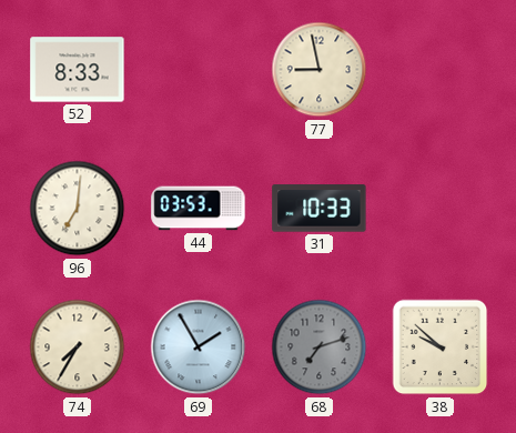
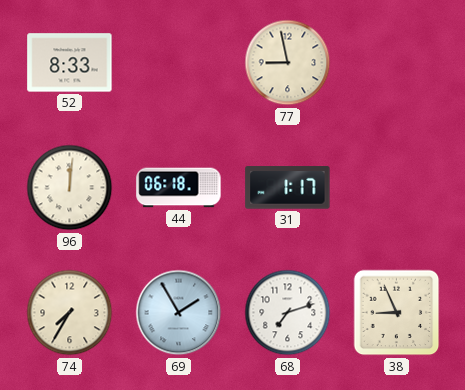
96: 7:01 -> 12:01
44: 03:53 -> 06:18
31: 10:33 -> 1:17
68 dial: grey -> white
38: 9:52 -> 8:56
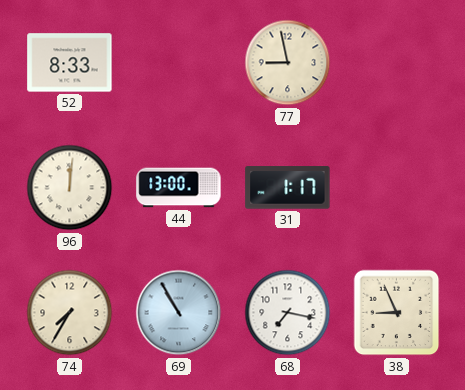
44: 06:18 -> 13:00
69: 1:55 -> 10:55
68: 7:12 -> 7:17
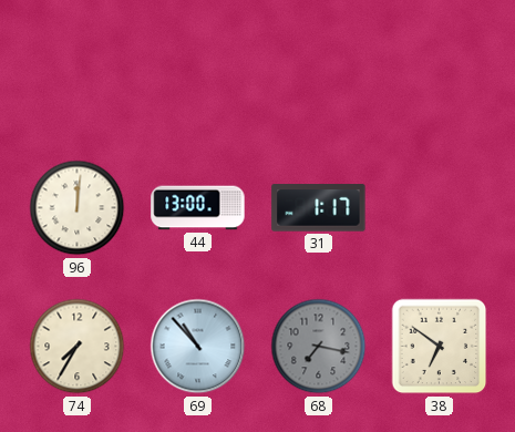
52: 8:33 -> none
77: 8:58 -> none
69: 10:55 -> 10:53
68 dial: white -> grey
38: 8:56 -> 6:51
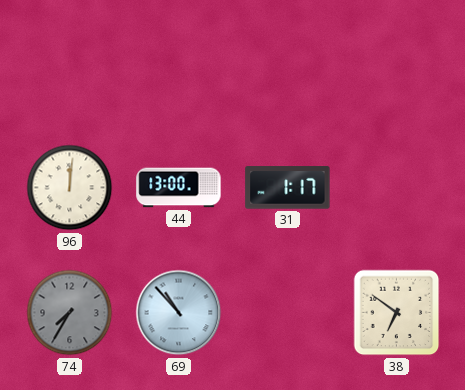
74 dial: cream -> grey
68: 7:17 -> none
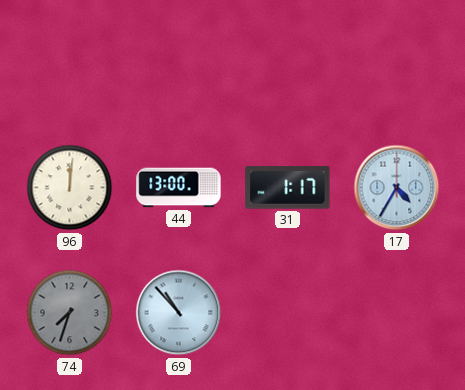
17: none -> 4:35
74: 7:35 -> 7:33
38: 6:51 -> none
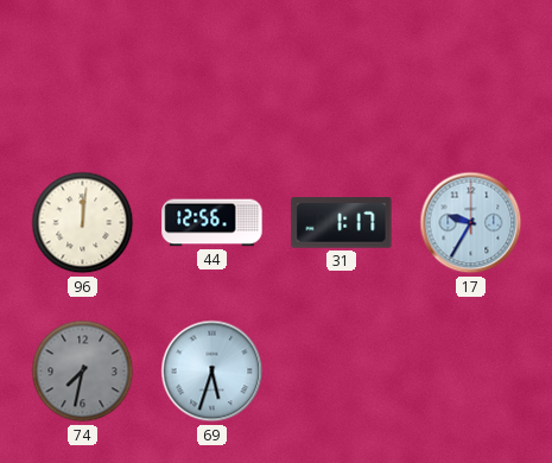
44: 13:00 -> 12:56
17: 4:35 -> 9:35
74: 7:33 -> 7:32
69: 10:53 -> 5:33
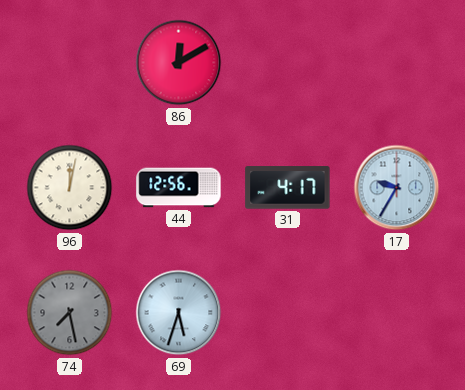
86: none -> 12:10
96: 12:01 -> 12:02
31: 1:17 -> 4:17
74: 7:32 -> 7:28
